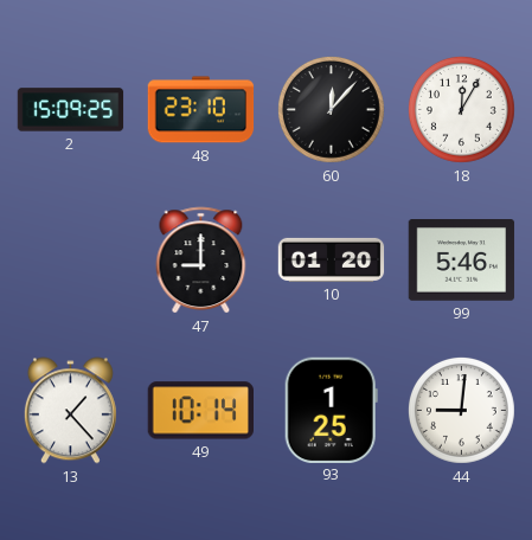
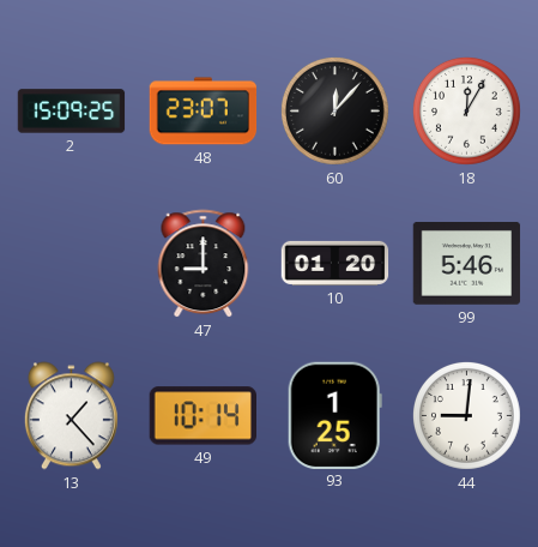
48: 23:10 -> 23:07
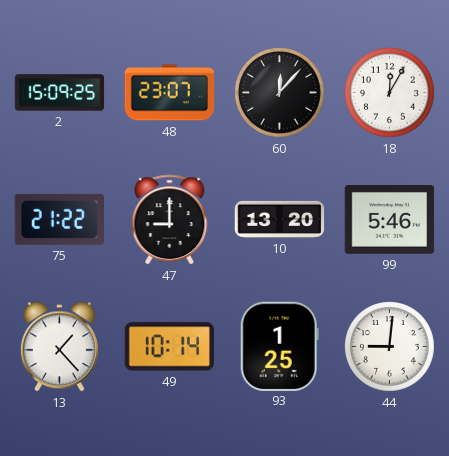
75: none -> 21:22
10: 01:20 -> 13:20
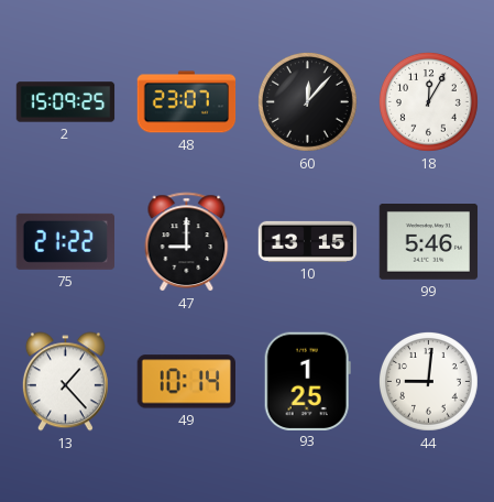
10: 13:20 -> 13:15
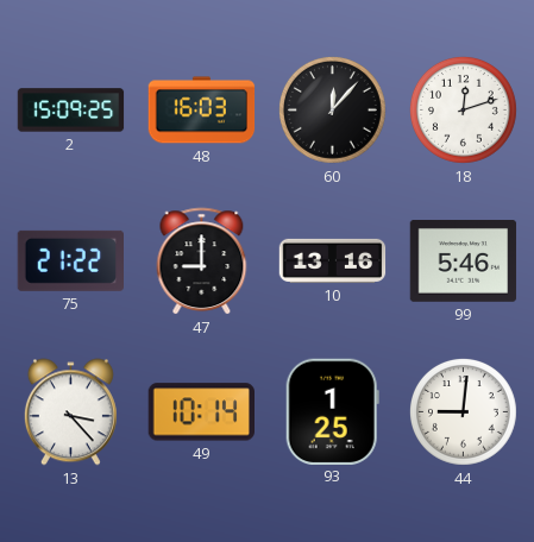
48: 23:07 -> 16:03
18: 12:05 -> 12:12
10: 13:15 -> 13:16
13: 1:23 -> 3:23
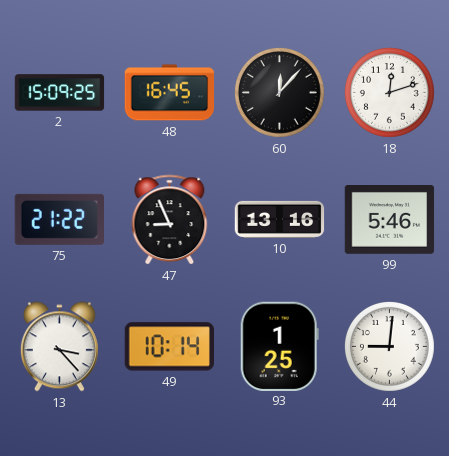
48: 16:03 -> 16:45
47: 9:00 -> 8:56
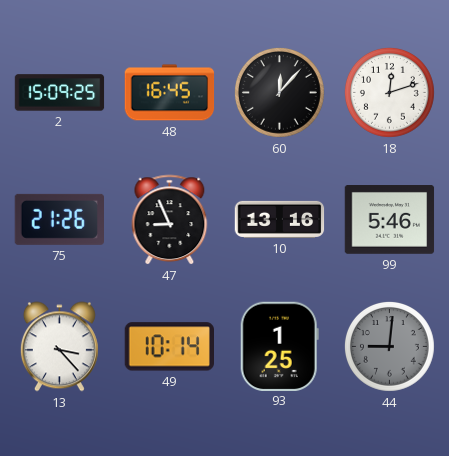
75: 21:22 -> 21:26
44 dial: white -> grey
